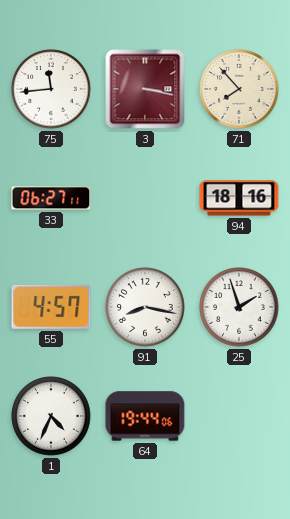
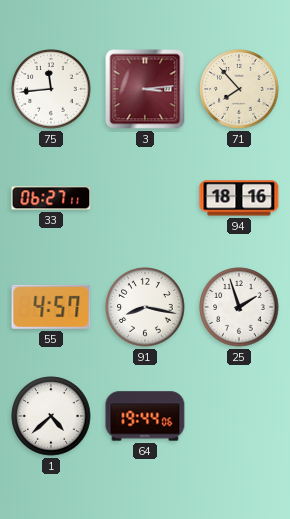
3: 3:17 -> 3:14
1: 4:34 -> 4:38
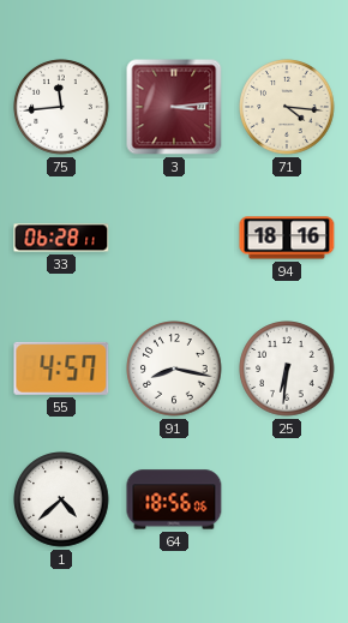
71: 7:53 -> 4:16
33: 06:27 -> 06:28
25: 1:57 -> 6:31
64: 19:44 -> 18:56
